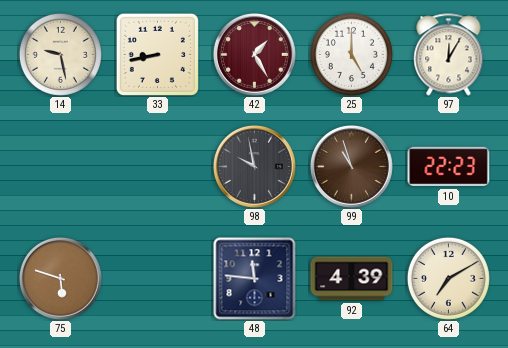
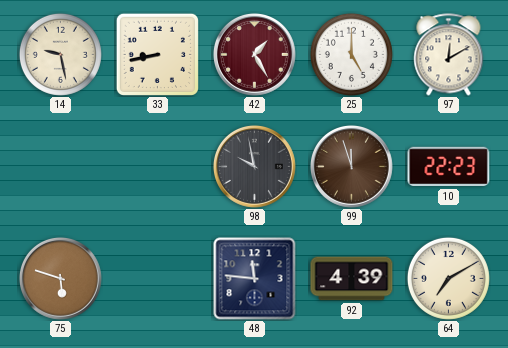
97: 12:05 -> 12:10
99: 10:57 -> 11:57
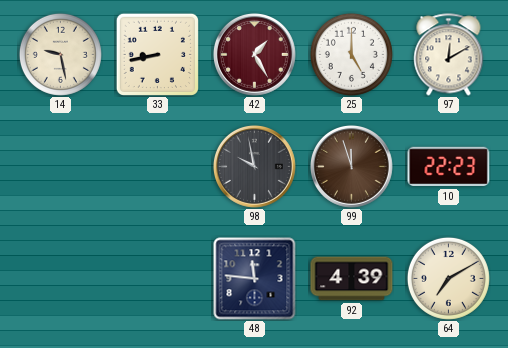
75: 5:48 -> none
